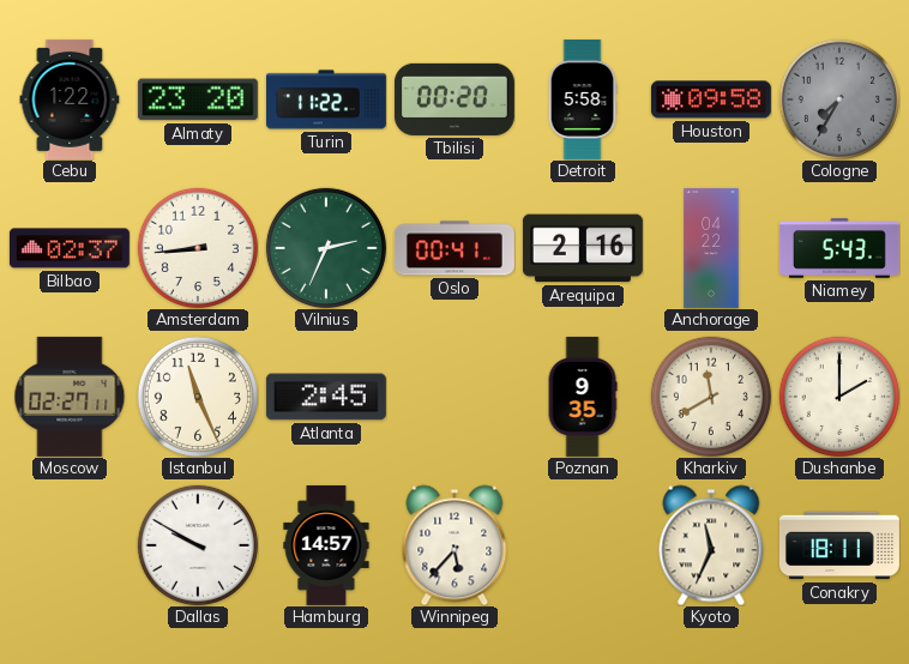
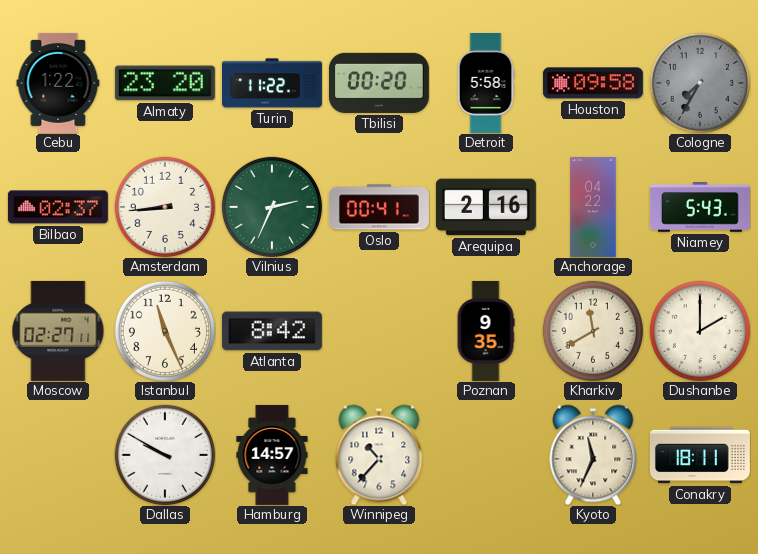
Atlanta: 2:45 -> 8:42
Winnipeg: 5:37 -> 10:37
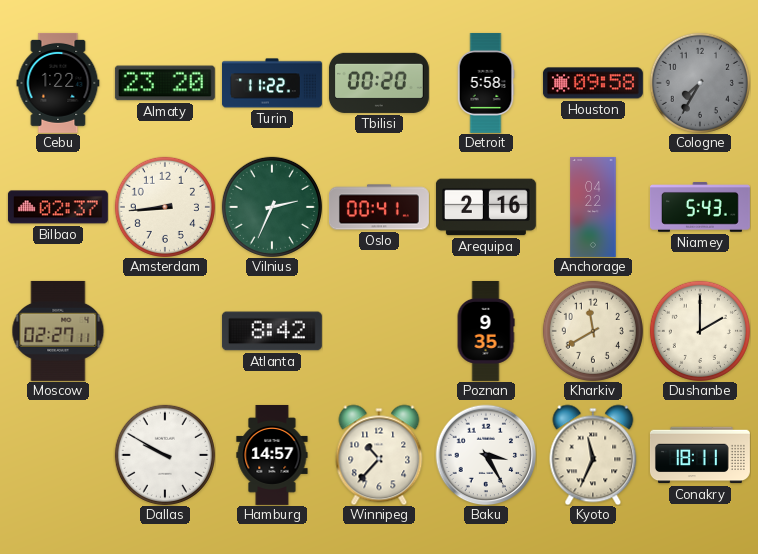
Istanbul: 11:26 -> none
Baku: none -> 3:25
